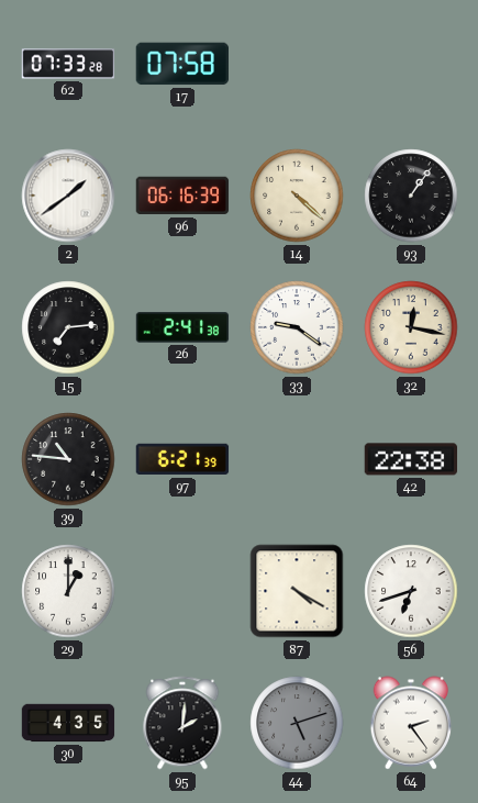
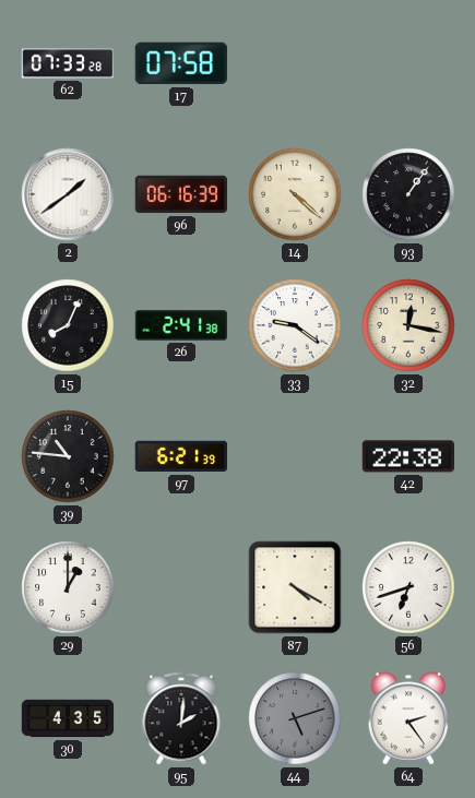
15: 7:14 -> 8:04
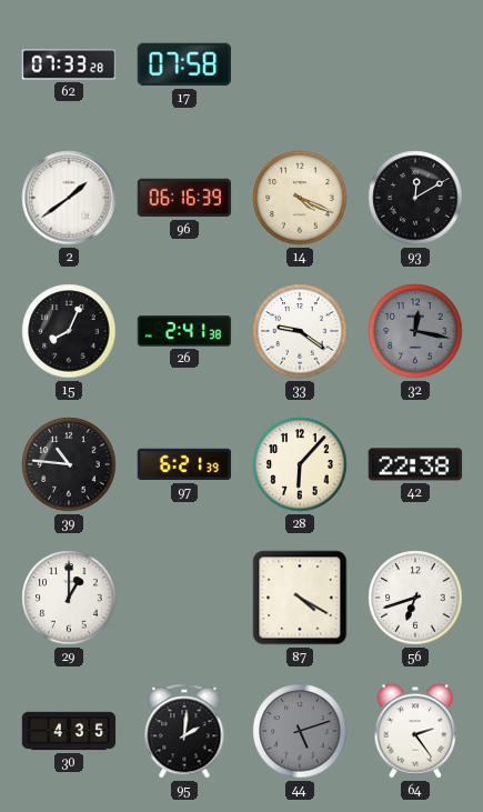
14: 4:22 -> 4:19
93: 1:06 -> 12:10
32 dial: cream -> grey
28: none -> 6:07
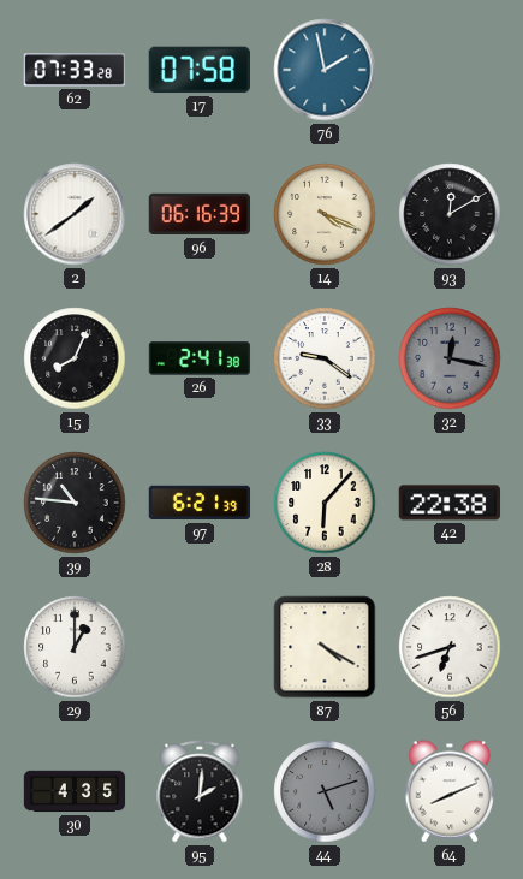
76: none -> 1:58
64: 2:24 -> 8:11
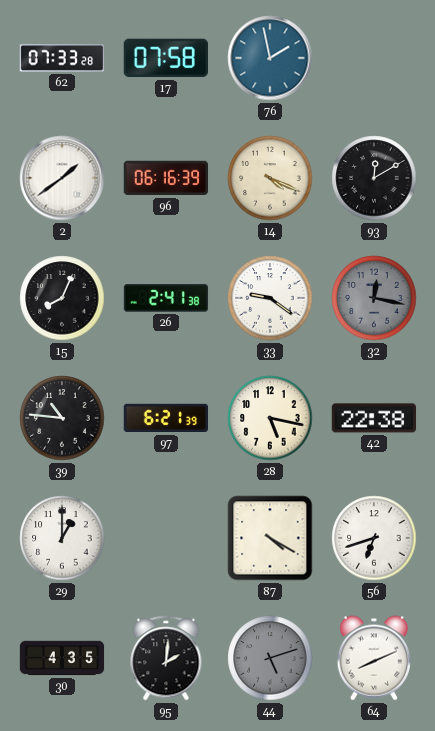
28: 6:07 -> 5:17
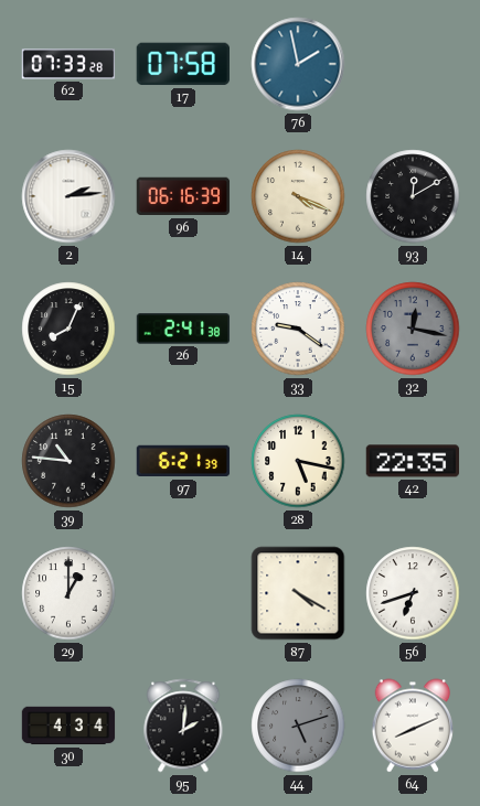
2: 1:39 -> 2:14
42: 22:38 -> 22:35
30: 4:35 -> 4:34
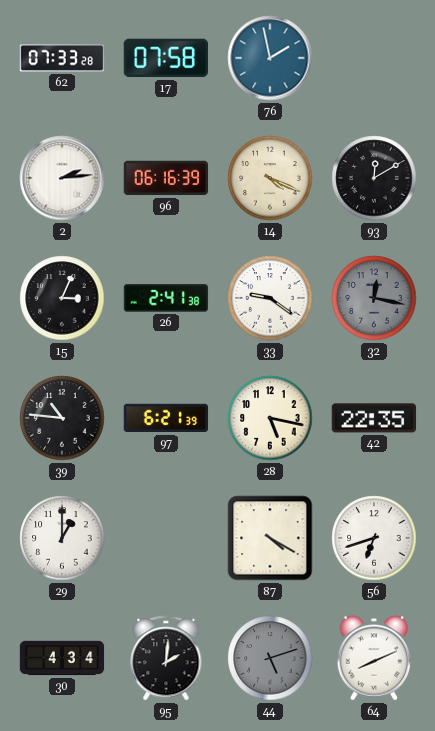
15: 8:04 -> 3:04
